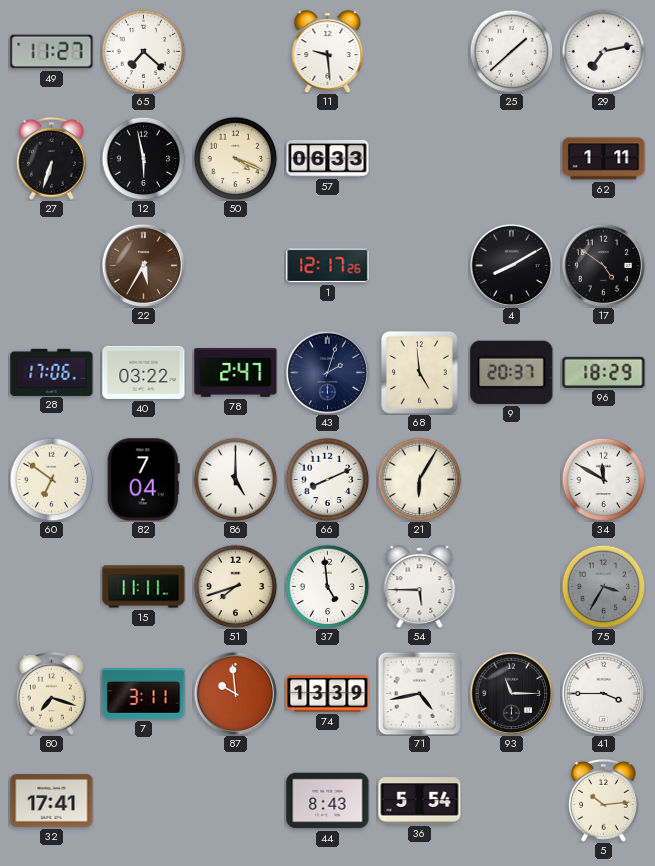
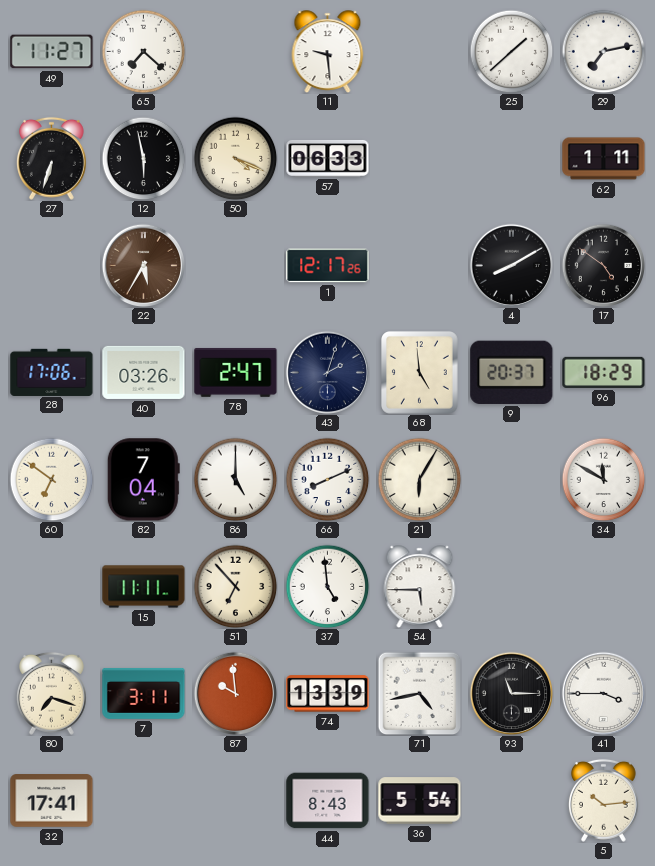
40: 03:22 -> 03:26
51: 7:42 -> 6:53
75: 3:35 -> none
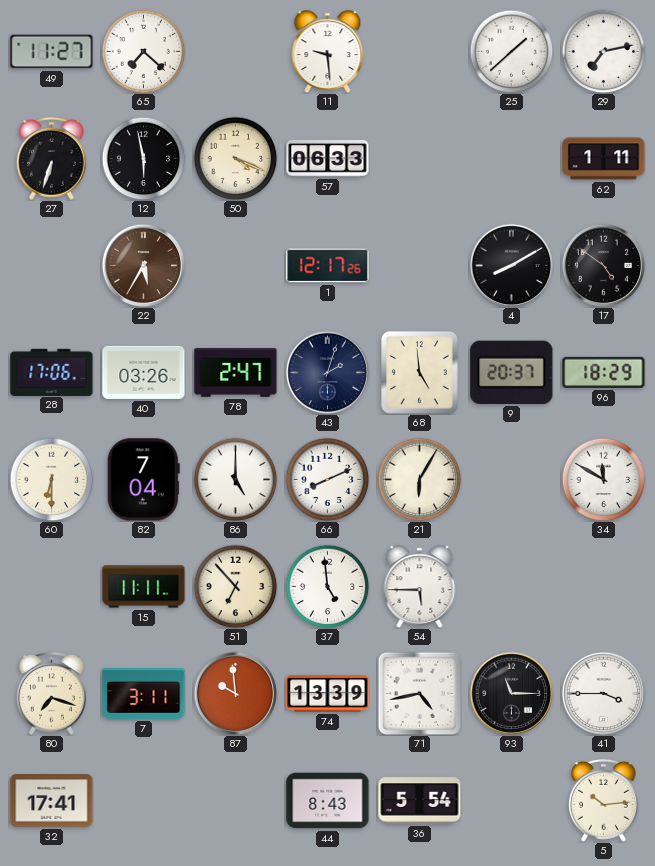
60: 6:51 -> 6:30
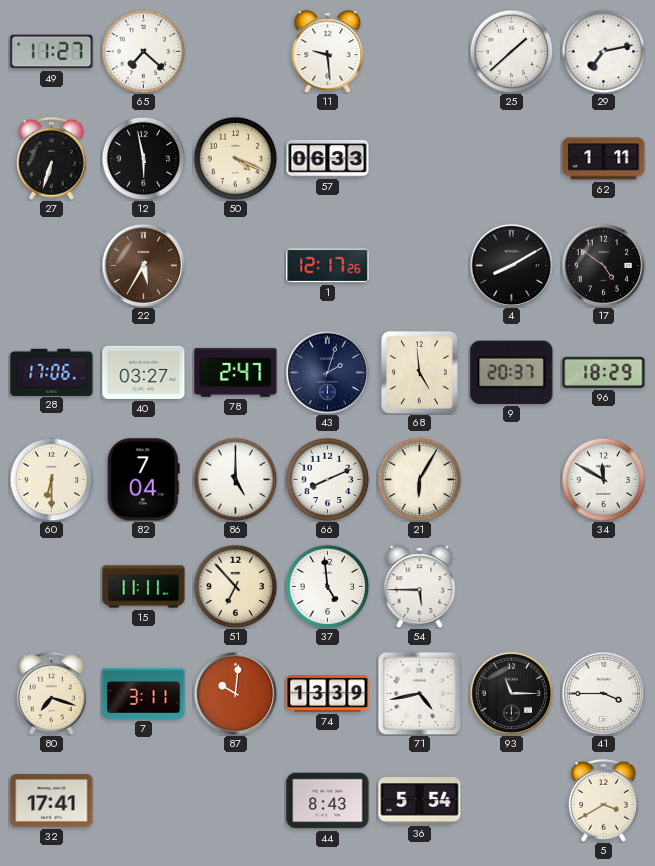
40: 03:26 -> 03:27
87: 9:59 -> 10:01
5: 10:14 -> 3:40
